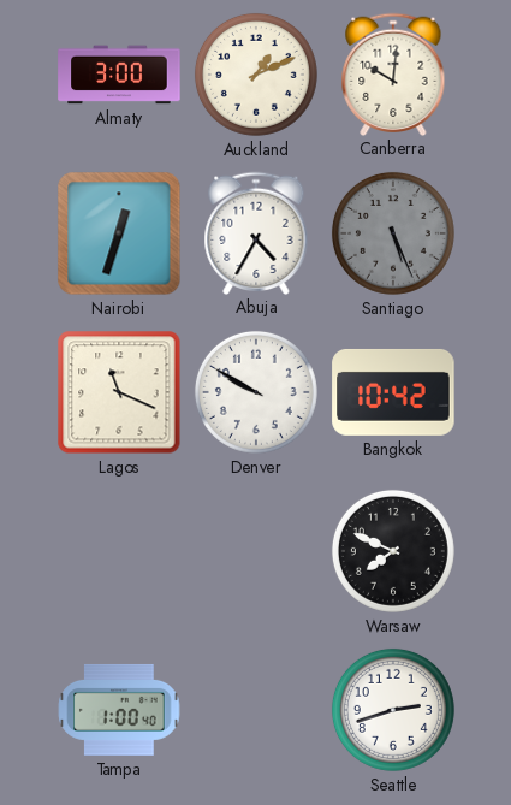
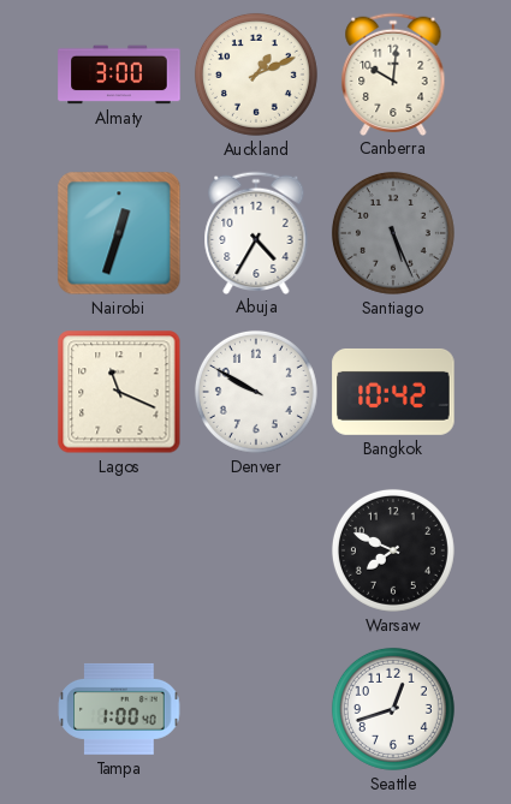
Seattle: 2:42 -> 12:42
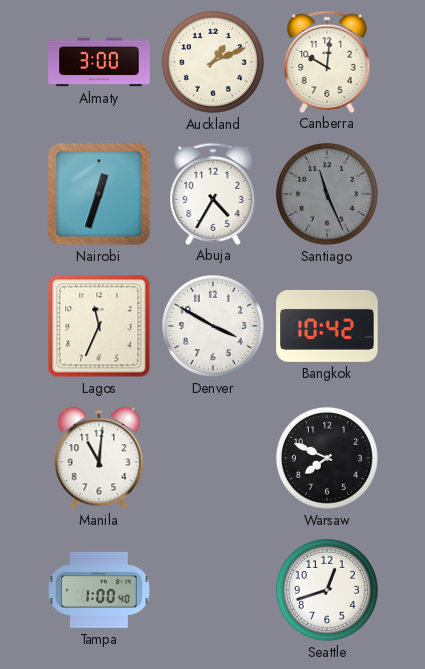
Santiago: 5:26 -> 11:26
Lagos: 11:19 -> 11:34
Denver: 9:50 -> 3:50
Manila: none -> 11:01
